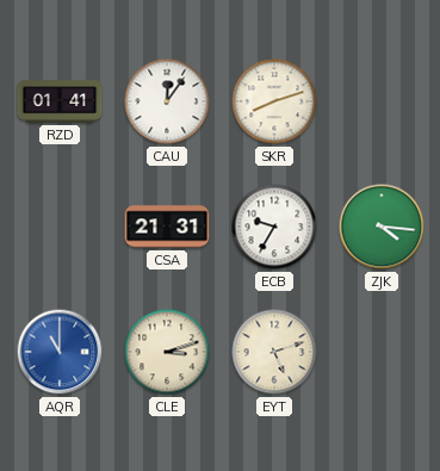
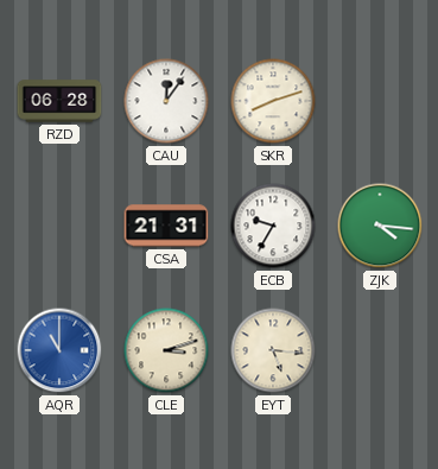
RZD: 01:41 -> 06:28
EYT: 5:12 -> 5:16
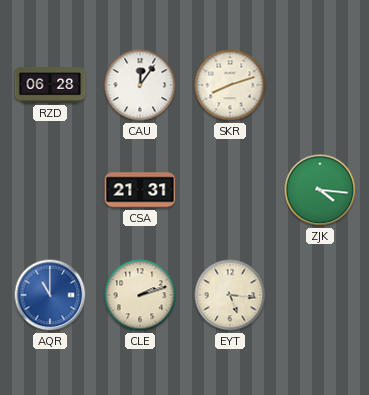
ECB: 9:35 -> none
CLE: 3:12 -> 2:12
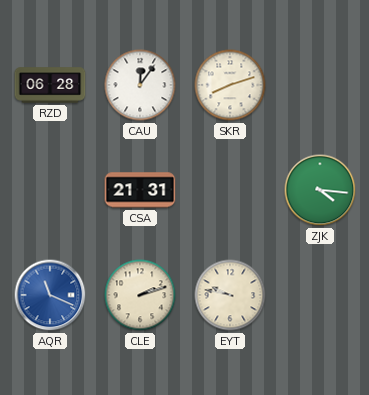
AQR: 11:00 -> 11:19
EYT: 5:16 -> 9:47
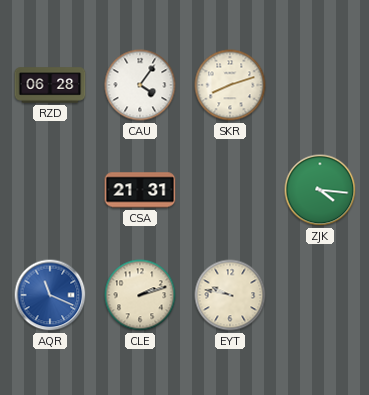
CAU: 12:06 -> 4:06
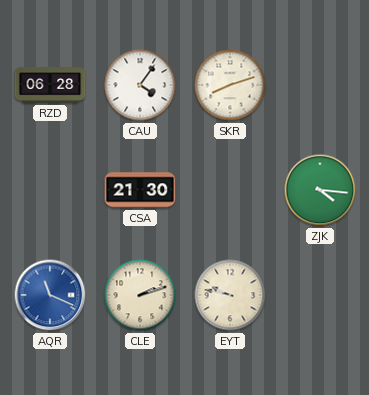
CSA: 21:31 -> 21:30
